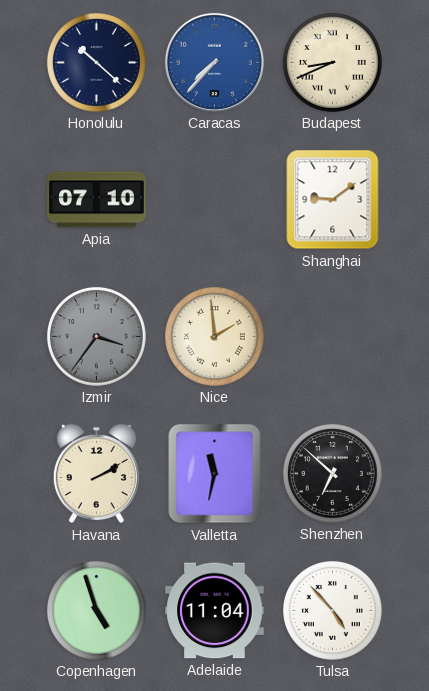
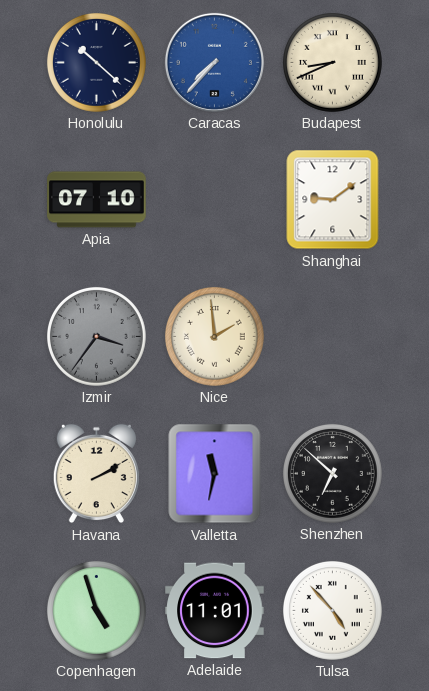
Adelaide: 11:04 -> 11:01
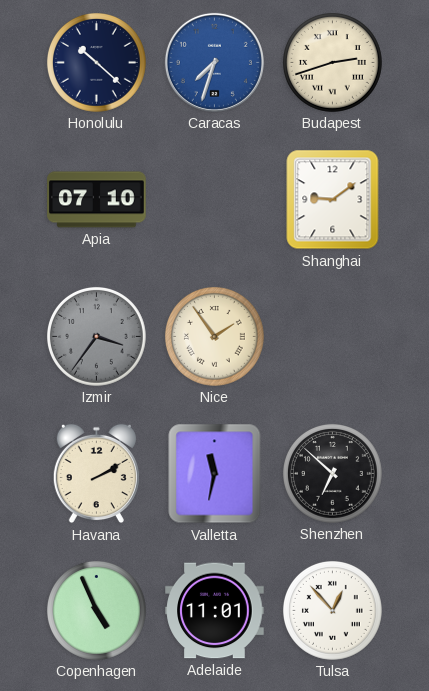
Caracas: 7:37 -> 7:33
Budapest: 8:41 -> 2:42
Nice: 1:59 -> 1:54
Copenhagen: 4:57 -> 4:56
Tulsa: 4:53 -> 12:53
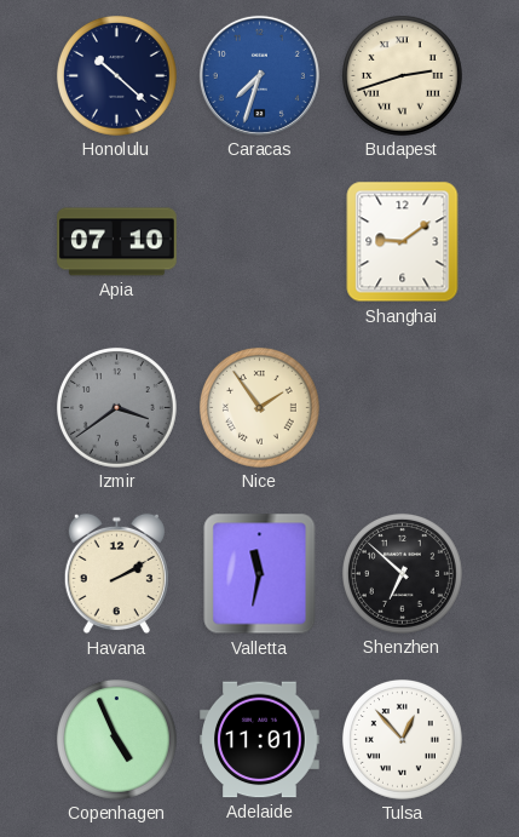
Izmir: 3:36 -> 3:39
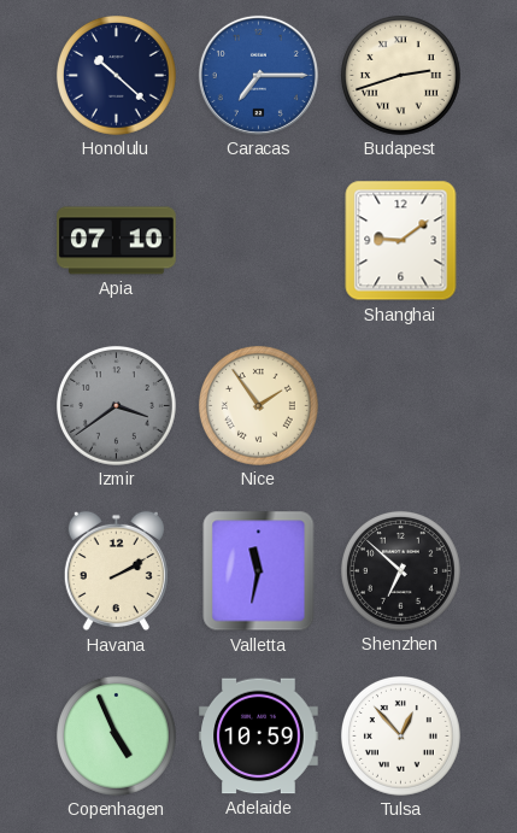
Caracas: 7:33 -> 7:15
Adelaide: 11:01 -> 10:59
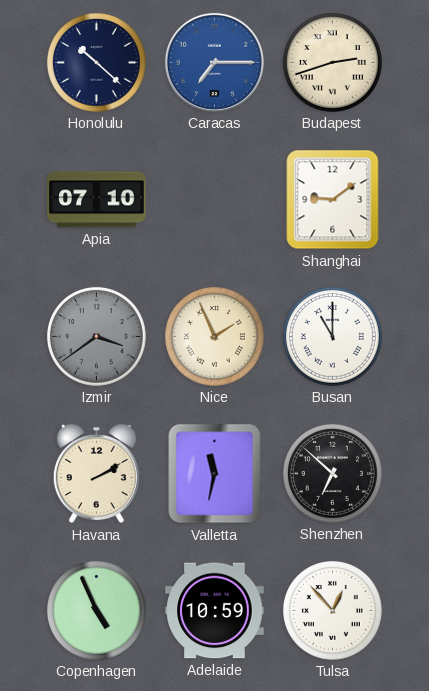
Nice: 1:54 -> 1:56
Busan: none -> 11:00
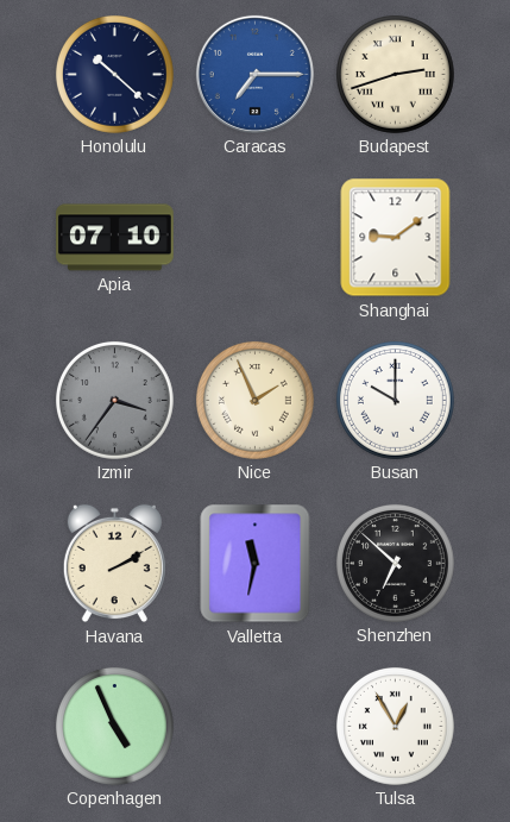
Izmir: 3:39 -> 3:36
Busan: 11:00 -> 10:00
Adelaide: 10:59 -> none
Tulsa: 12:53 -> 12:55
